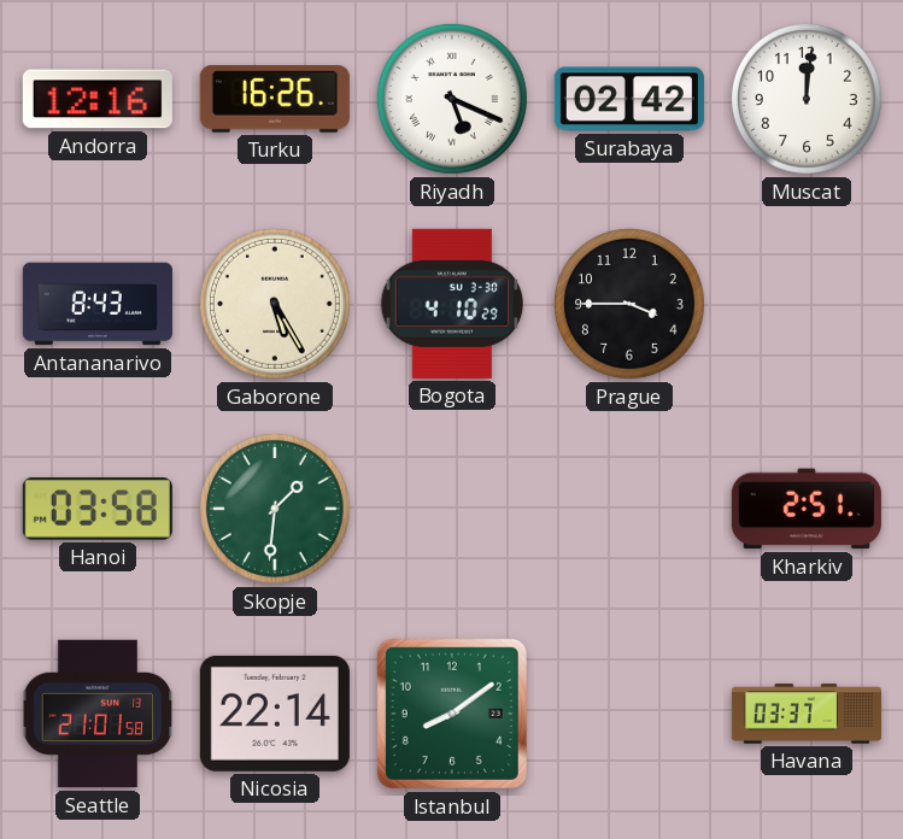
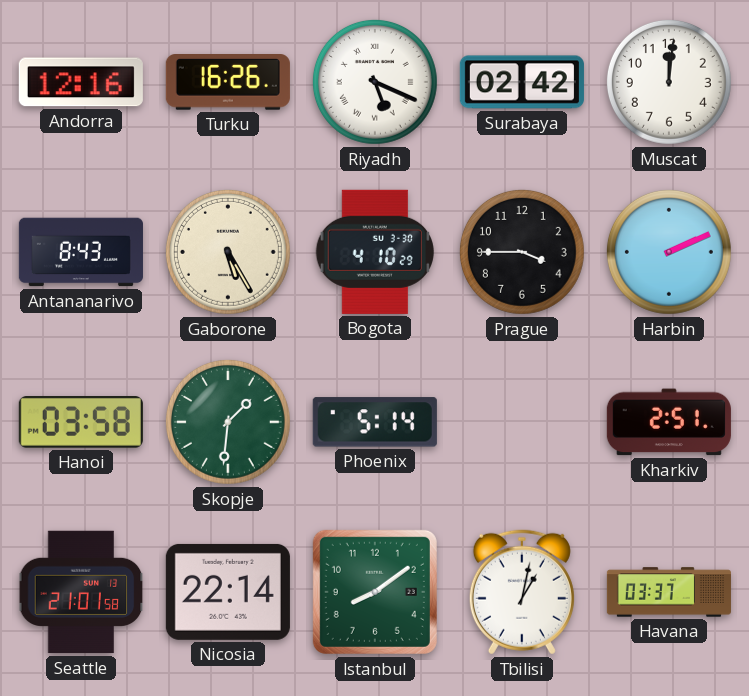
Harbin: none -> 2:11
Phoenix: none -> 5:14
Tbilisi: none -> 1:02
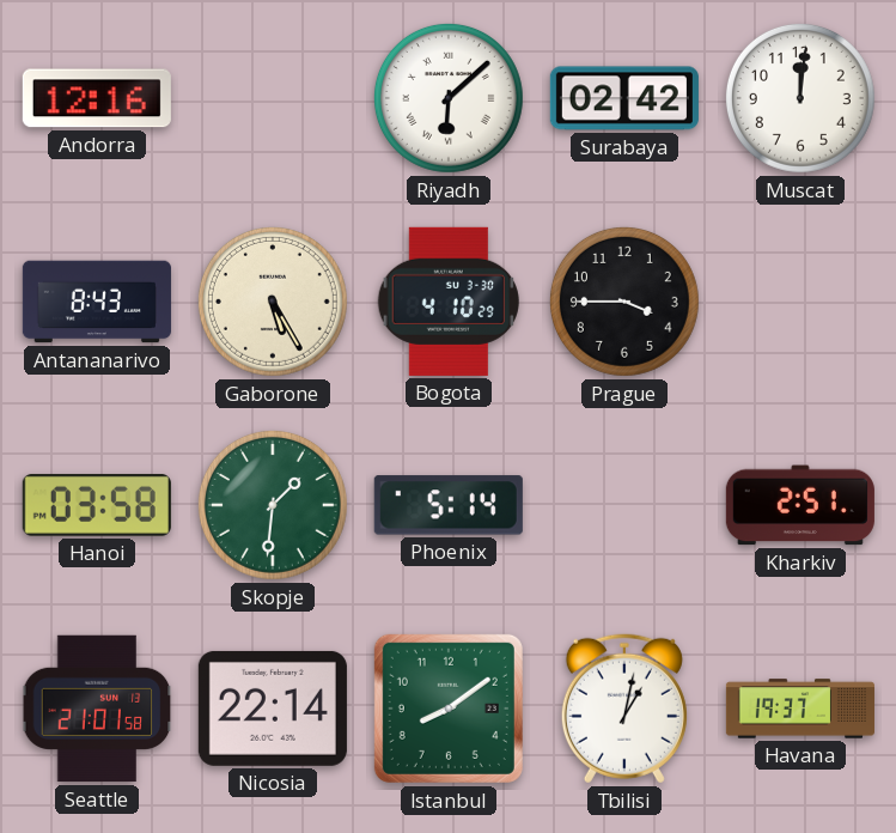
Turku: 16:26 -> none
Riyadh: 5:19 -> 6:08
Harbin: 2:11 -> none
Havana: 03:37 -> 19:37
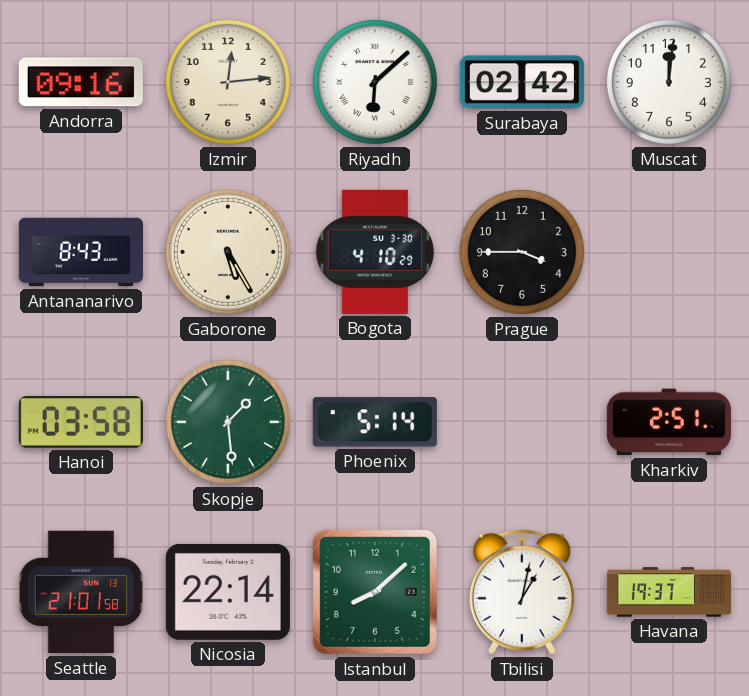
Andorra: 12:16 -> 09:16
Izmir: none -> 12:14
Skopje: 1:31 -> 1:29
Istanbul: 8:09 -> 8:08
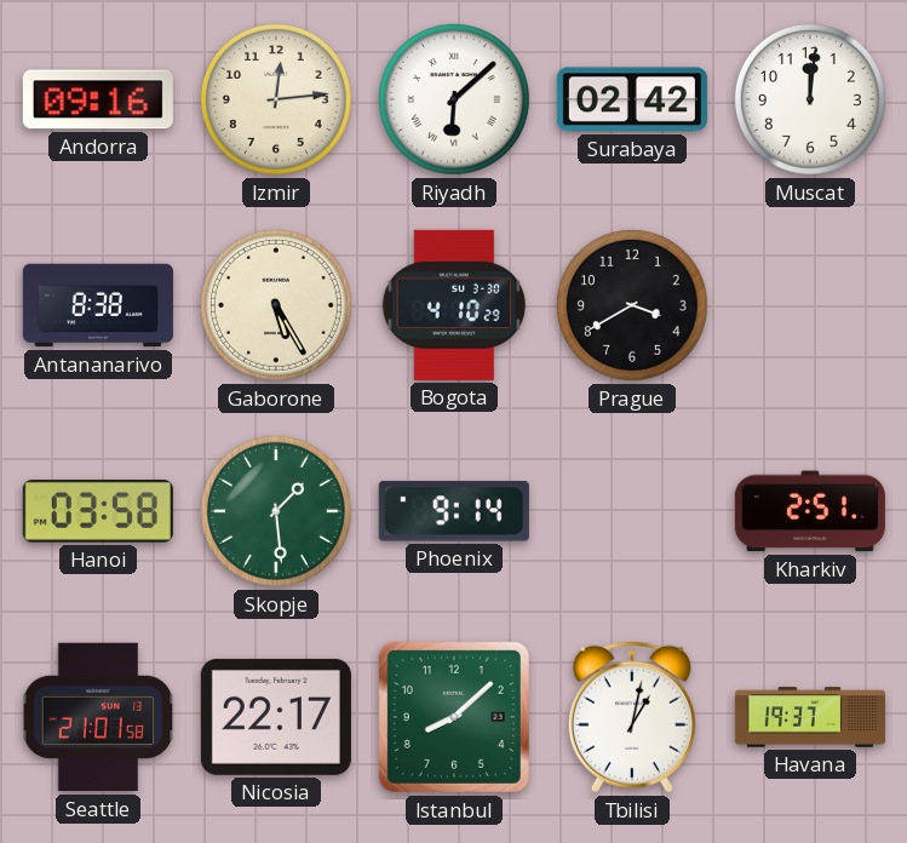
Antananarivo: 8:43 -> 8:38
Prague: 3:45 -> 3:40
Phoenix: 5:14 -> 9:14
Nicosia: 22:14 -> 22:17
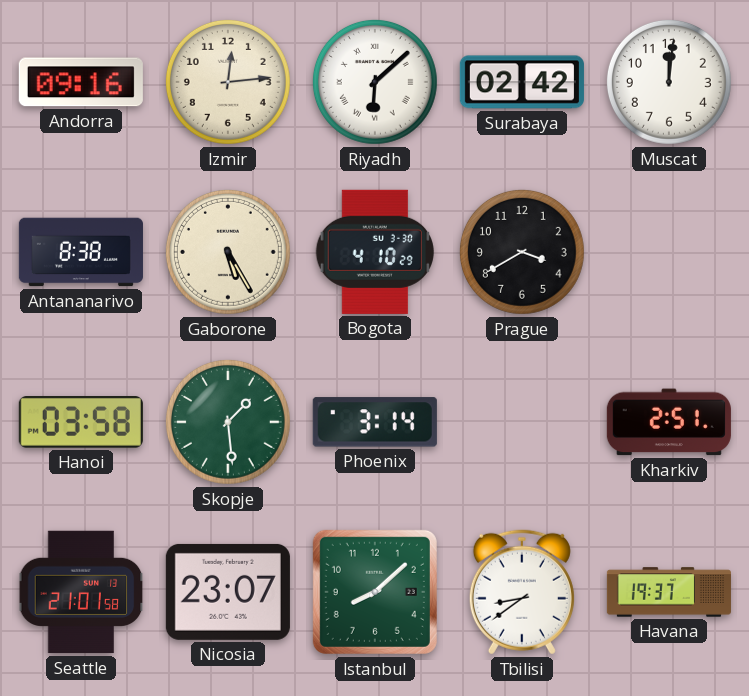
Phoenix: 9:14 -> 3:14
Nicosia: 22:17 -> 23:07
Tbilisi: 1:02 -> 8:39
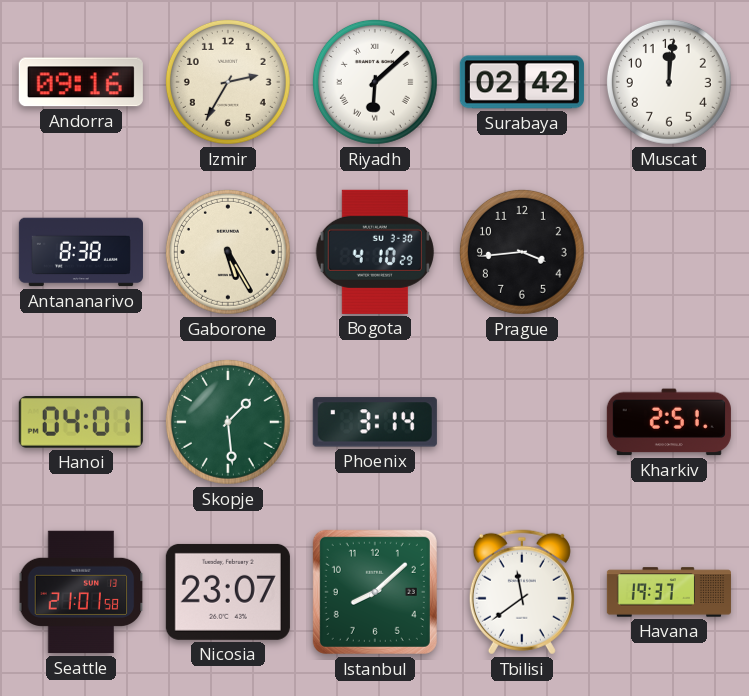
Izmir: 12:14 -> 2:35
Prague: 3:40 -> 3:44
Hanoi: 03:58 -> 04:01
Tbilisi: 8:39 -> 11:39
